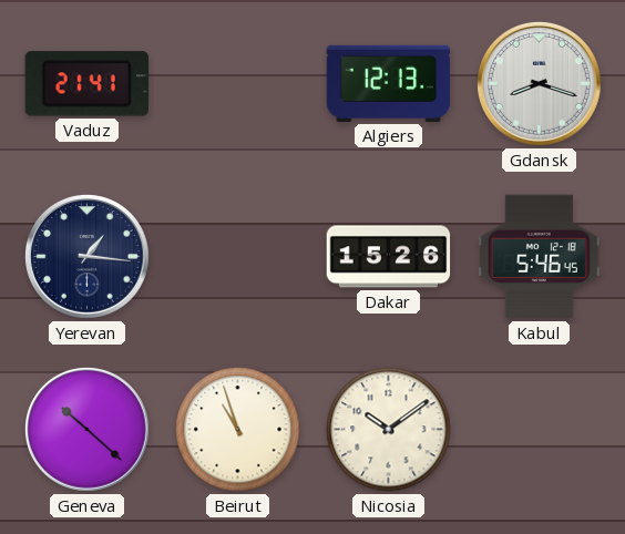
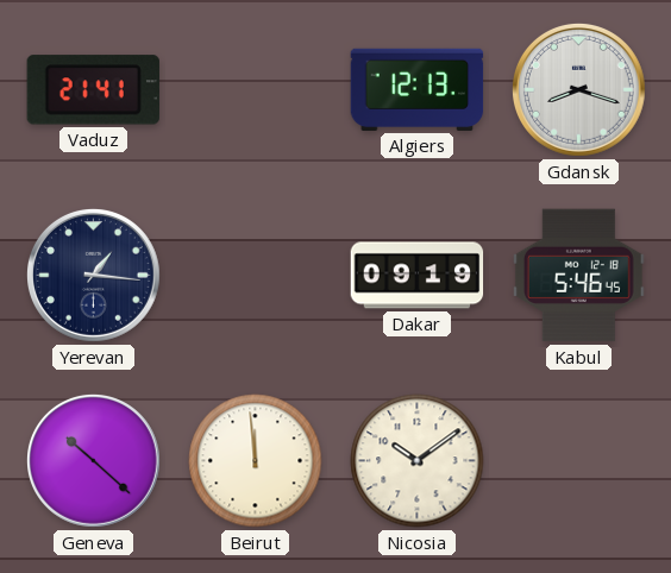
Dakar: 15:26 -> 09:19
Beirut: 10:57 -> 11:59
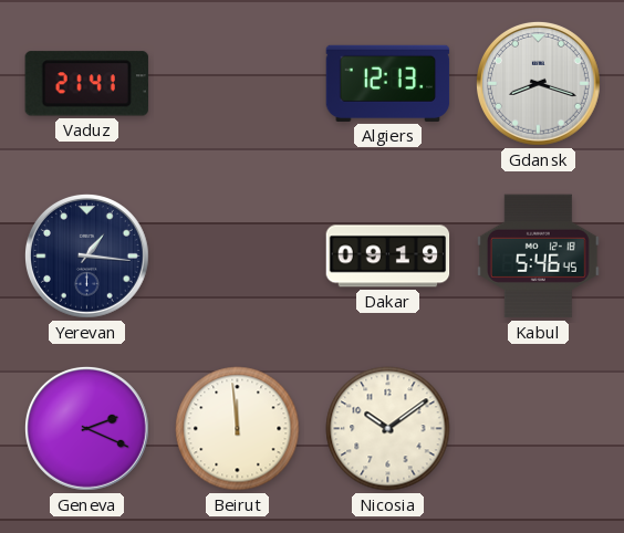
Geneva: 10:22 -> 2:19
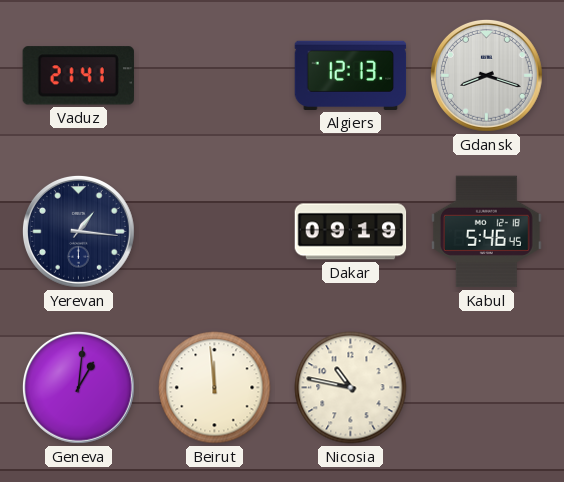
Geneva: 2:19 -> 1:01
Nicosia: 10:09 -> 10:47
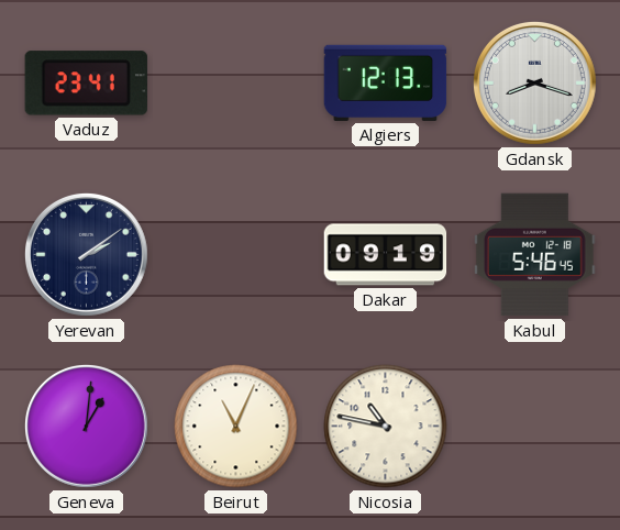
Vaduz: 21:41 -> 23:41
Yerevan: 1:16 -> 2:09
Beirut: 11:59 -> 11:04
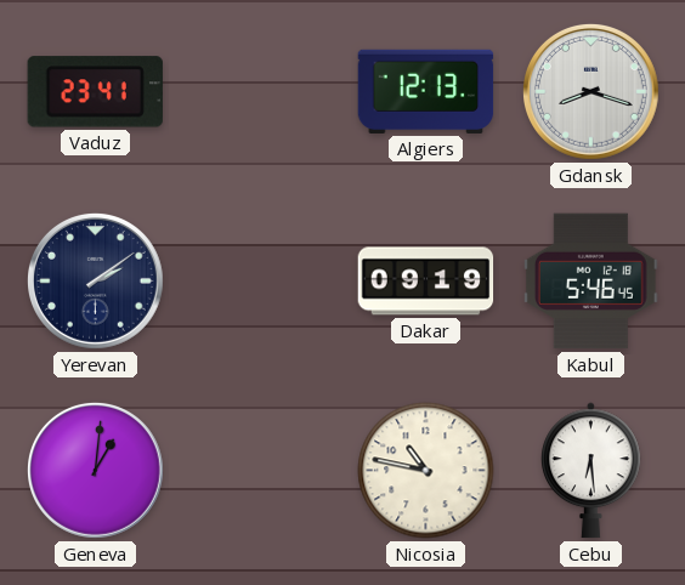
Beirut: 11:04 -> none
Cebu: none -> 6:29
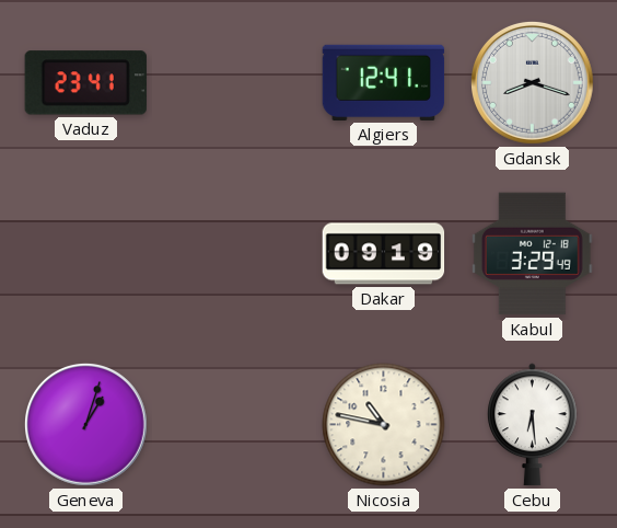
Algiers: 12:13 -> 12:41
Yerevan: 2:09 -> none
Kabul: 5:46 -> 3:29
Geneva: 1:01 -> 1:03
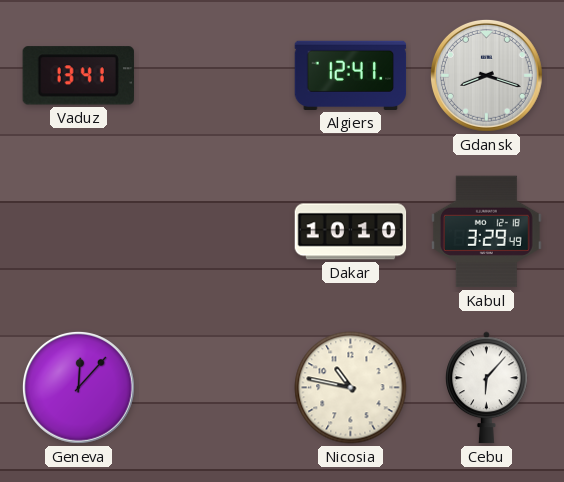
Vaduz: 23:41 -> 13:41
Dakar: 09:19 -> 10:10
Geneva: 1:03 -> 12:07
Cebu: 6:29 -> 6:07
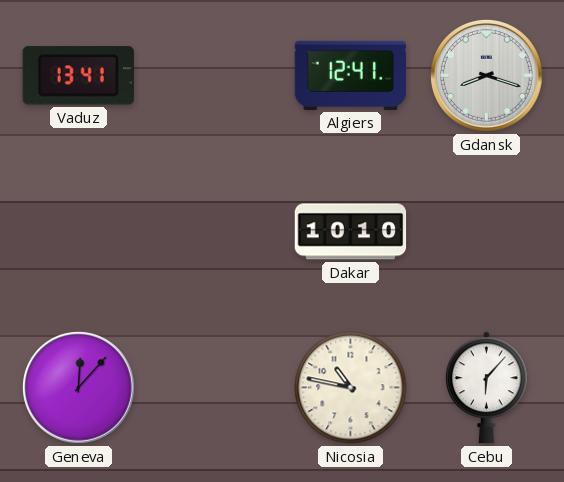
Kabul: 3:29 -> none
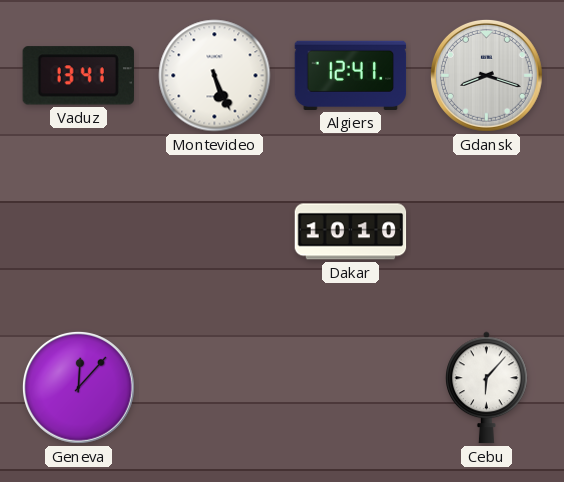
Montevideo: none -> 5:26
Nicosia: 10:47 -> none
